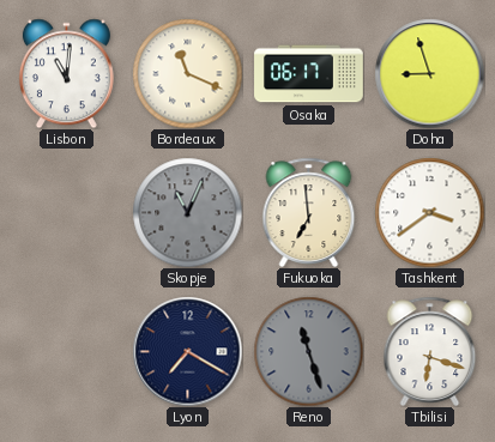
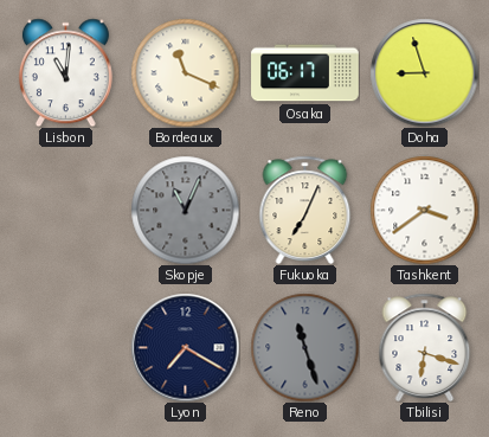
Fukuoka: 6:59 -> 7:04
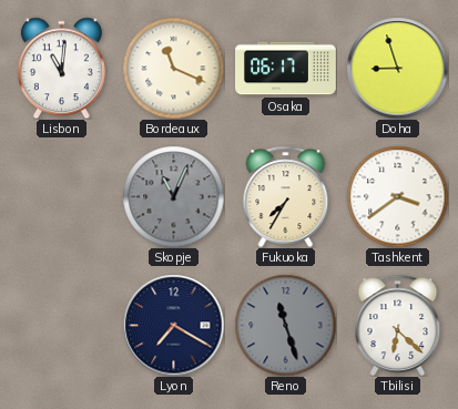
Fukuoka: 7:04 -> 7:35
Tbilisi: 6:18 -> 6:22
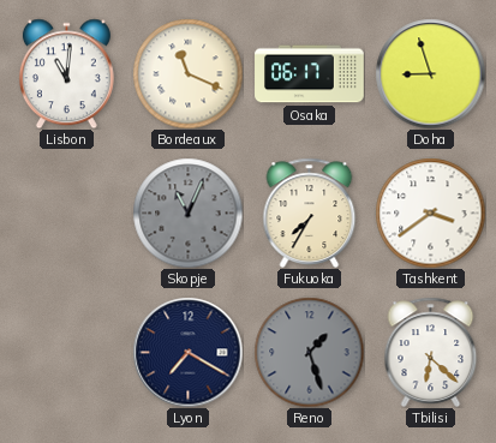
Reno: 11:27 -> 1:27
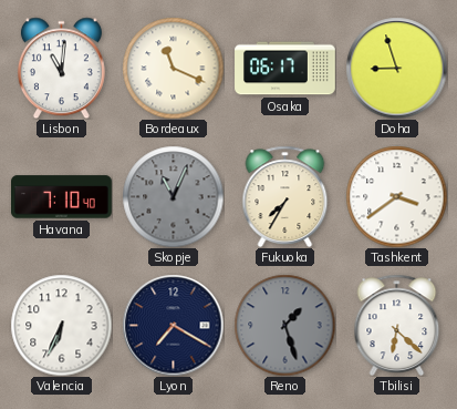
Havana: none -> 7:10
Valencia: none -> 6:34
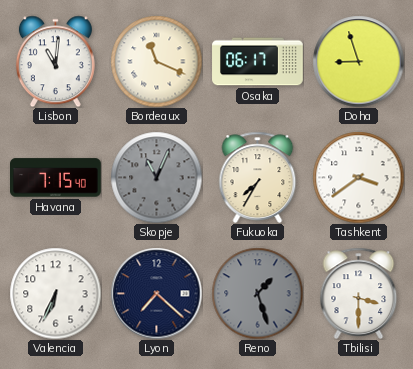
Havana: 7:10 -> 7:15
Lyon: 7:20 -> 7:22
Tbilisi: 6:22 -> 3:30
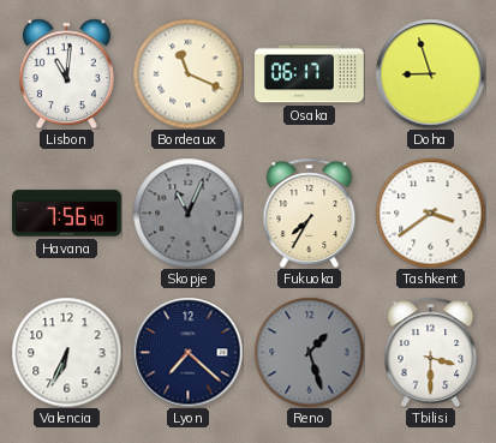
Havana: 7:15 -> 7:56
